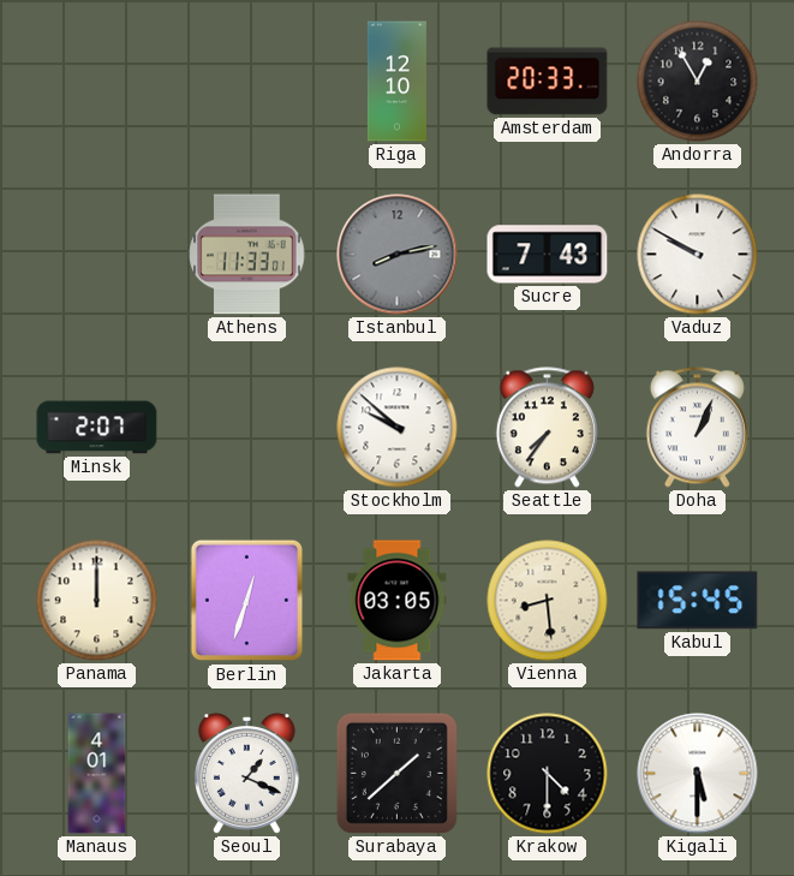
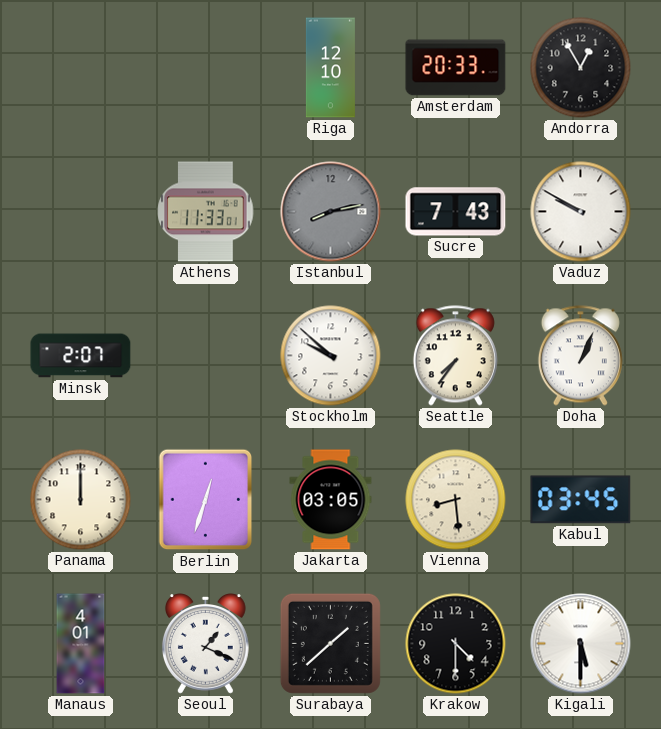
Kabul: 15:45 -> 03:45
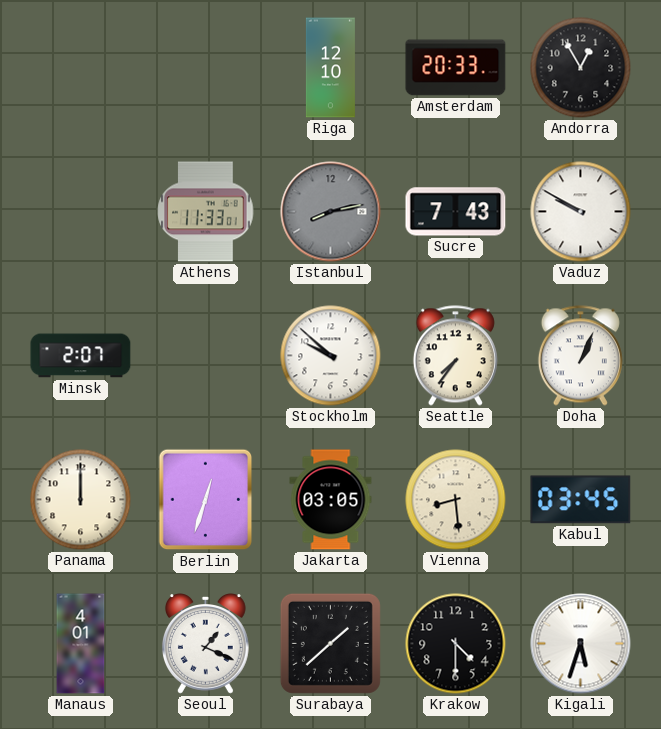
Kigali: 5:30 -> 5:33
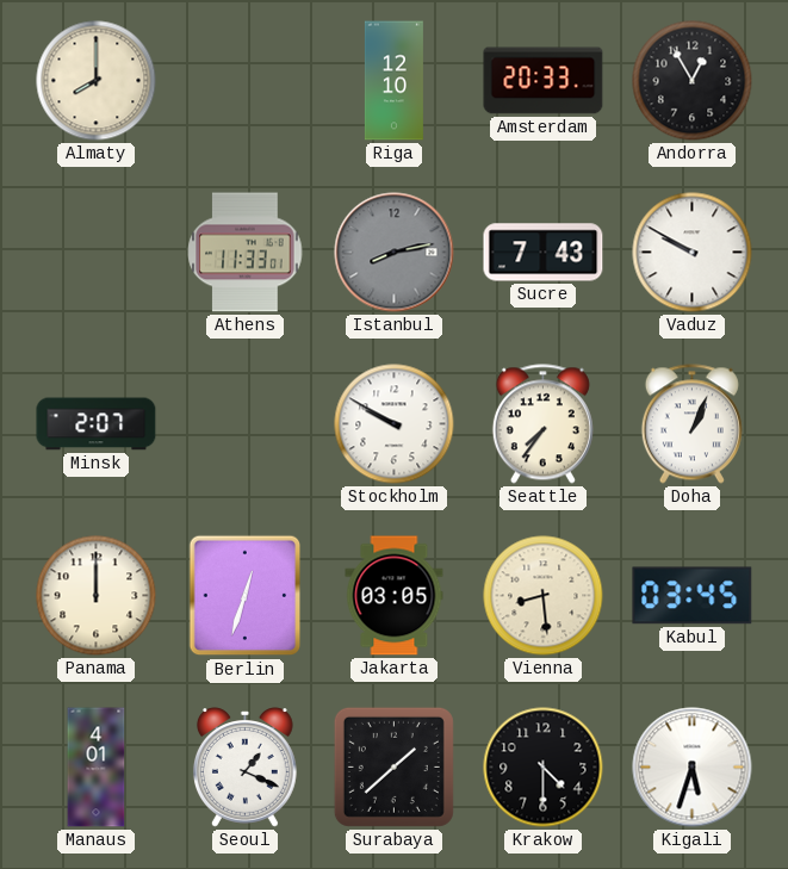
Almaty: none -> 8:00
Stockholm: 9:52 -> 9:50
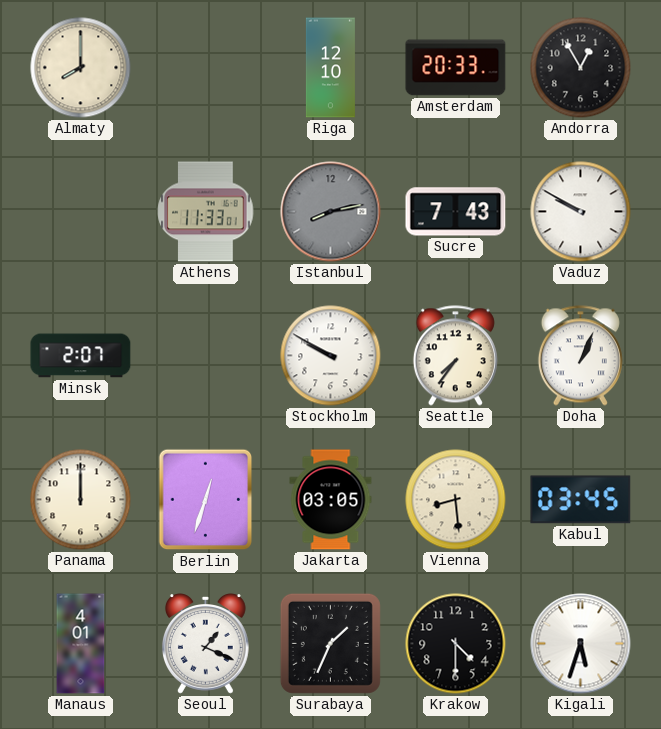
Surabaya: 1:38 -> 1:34
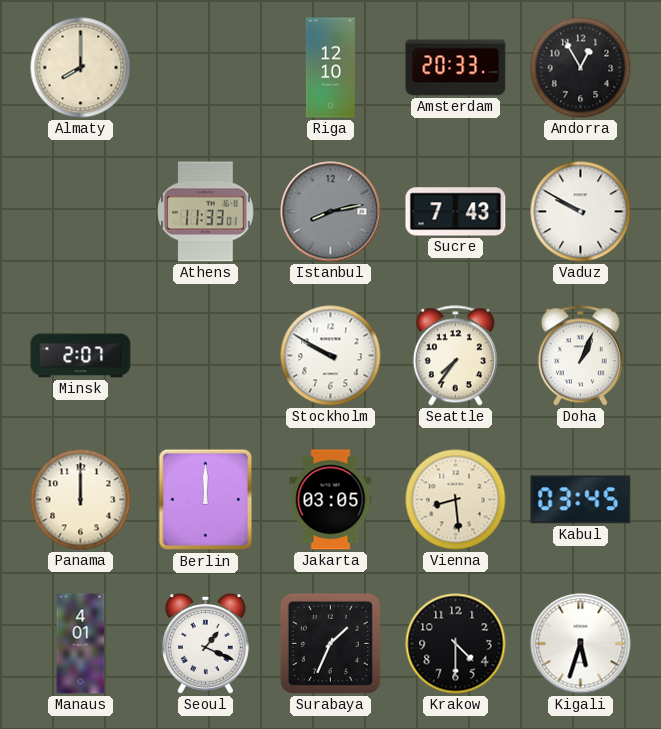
Berlin: 12:33 -> 12:00
